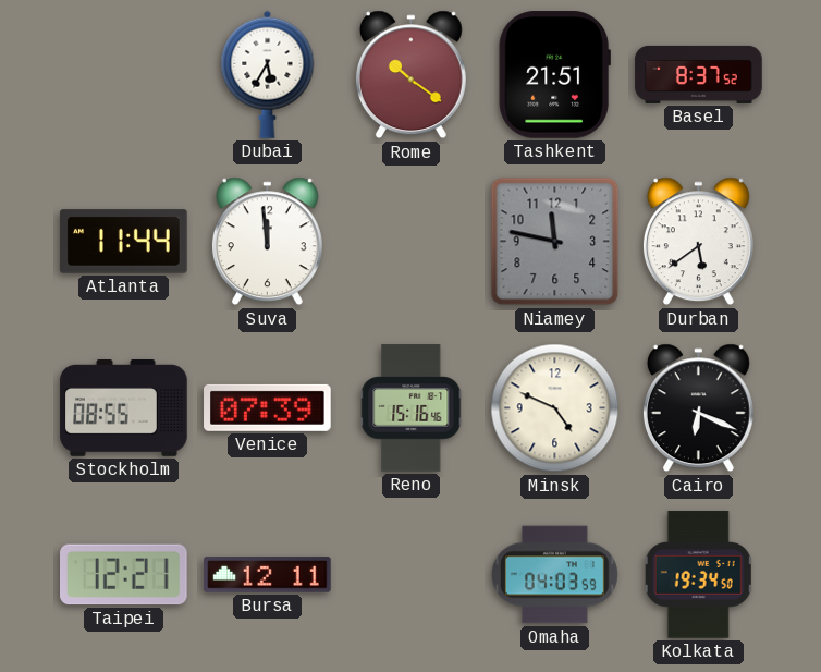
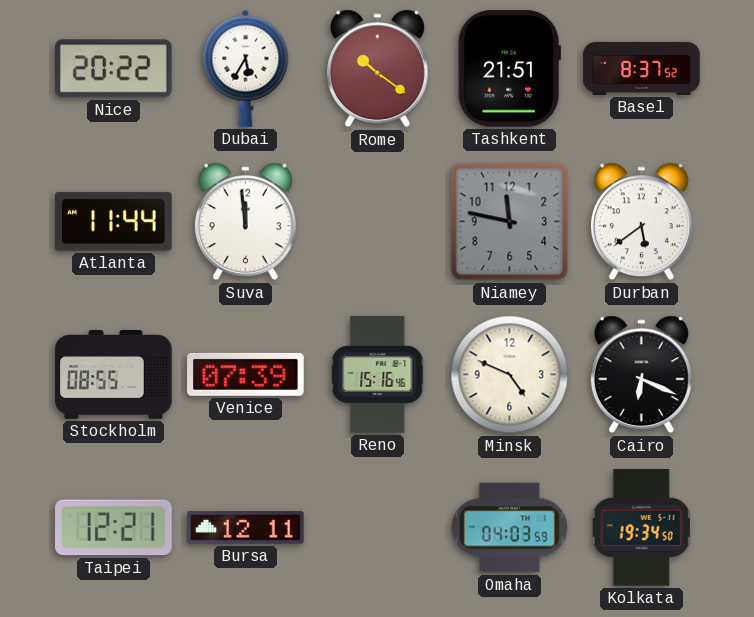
Nice: none -> 20:22
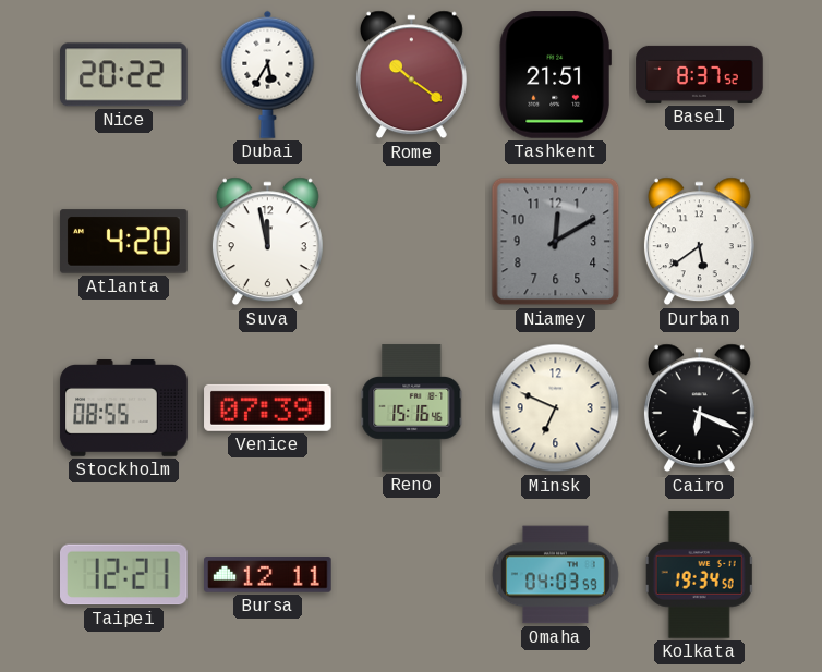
Atlanta: 11:44 -> 4:20
Suva: 11:59 -> 11:58
Niamey: 11:47 -> 12:10
Minsk: 4:49 -> 6:49
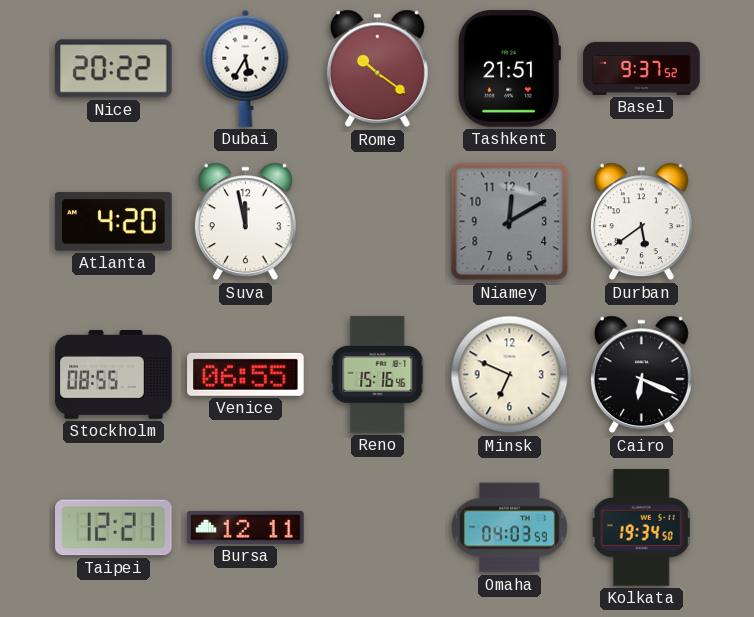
Basel: 8:37 -> 9:37
Venice: 07:39 -> 06:55
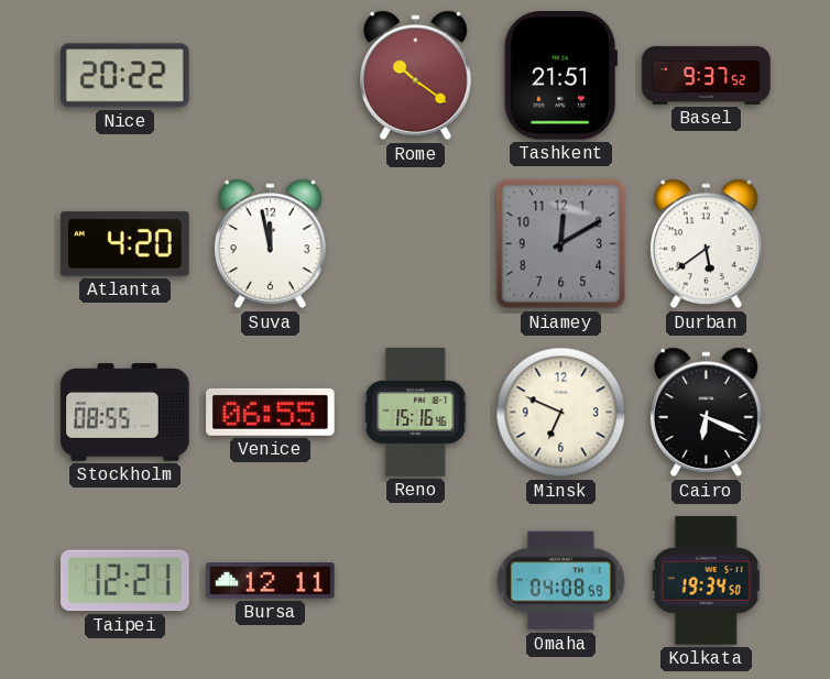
Dubai: 5:35 -> none
Omaha: 04:03 -> 04:08
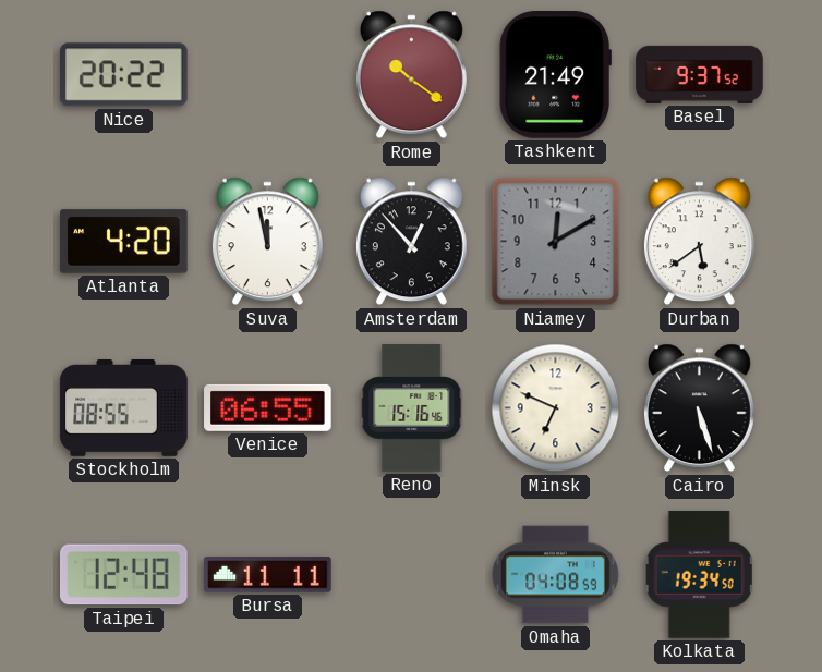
Tashkent: 21:51 -> 21:49
Amsterdam: none -> 12:53
Cairo: 6:19 -> 5:27
Taipei: 12:21 -> 12:48
Bursa: 12:11 -> 11:11
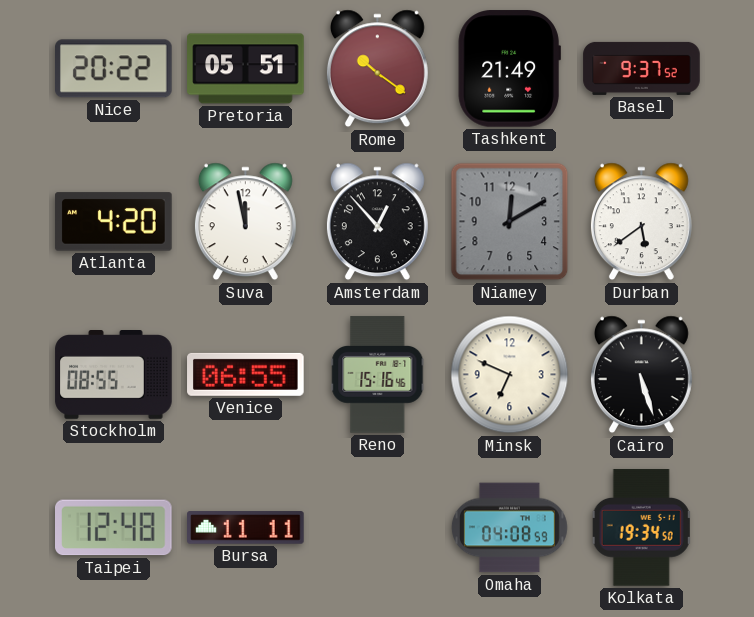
Pretoria: none -> 05:51
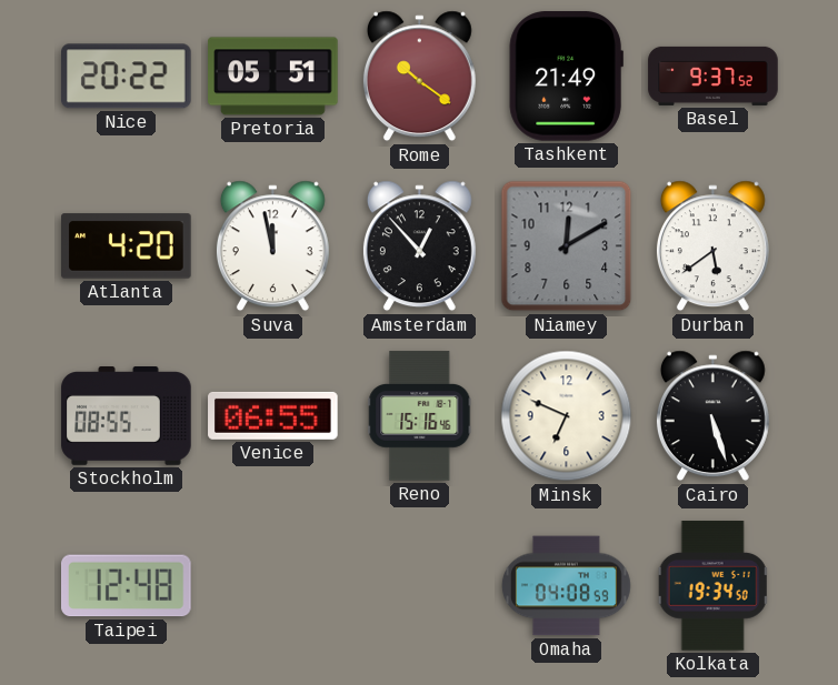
Bursa: 11:11 -> none
